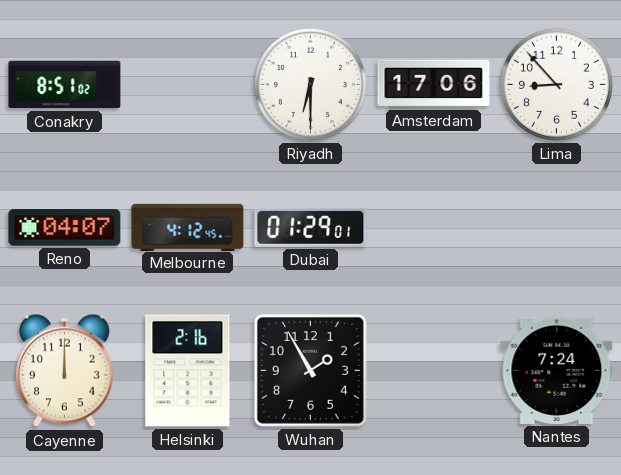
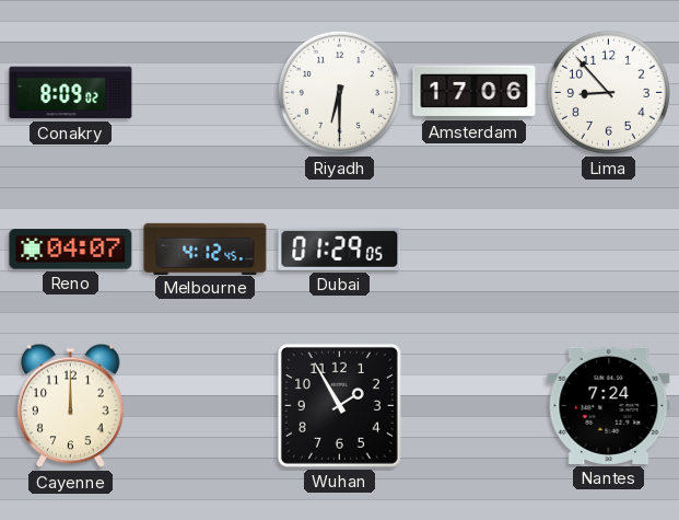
Conakry: 8:51 -> 8:09
Dubai: 01:29:01 -> 01:29:05
Helsinki: 2:16 -> none
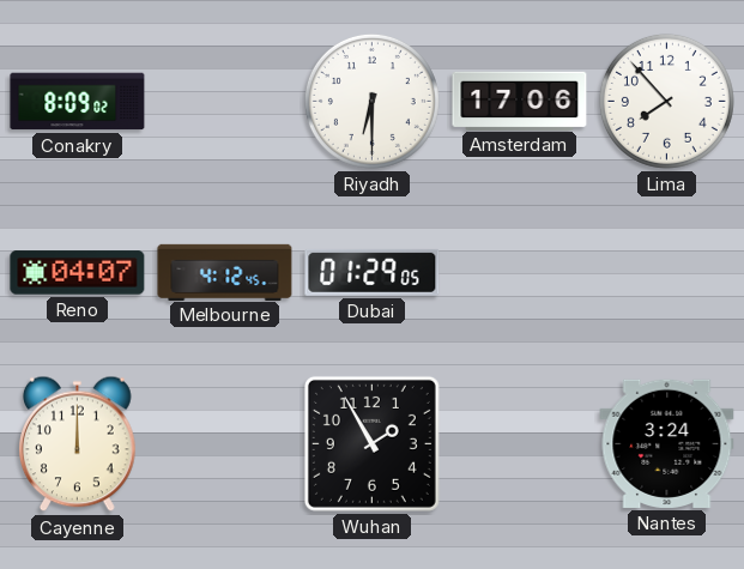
Lima: 8:53 -> 7:53
Nantes: 7:24 -> 3:24
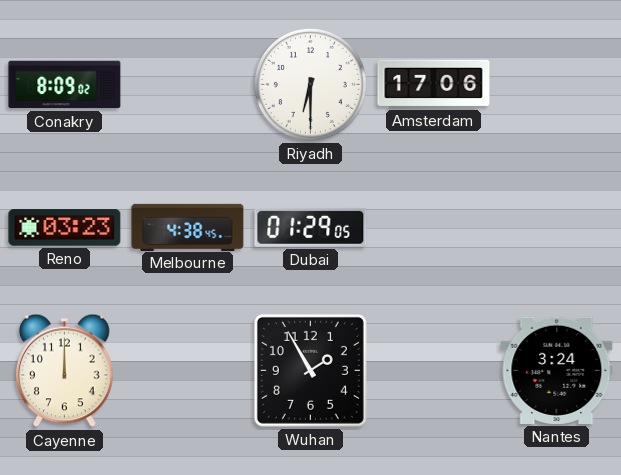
Lima: 7:53 -> none
Reno: 04:07 -> 03:23
Melbourne: 4:12 -> 4:38
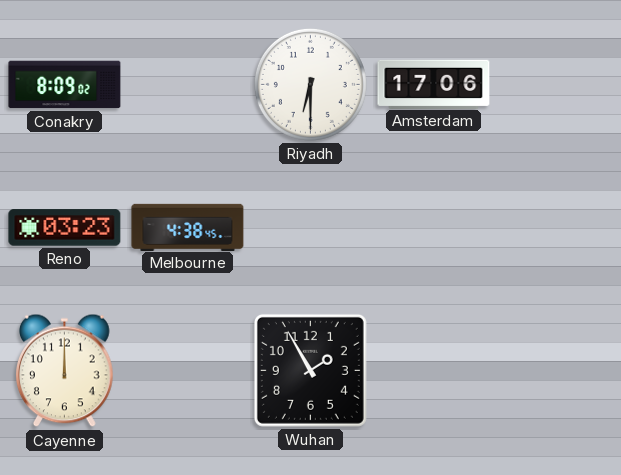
Dubai: 01:29 -> none
Nantes: 3:24 -> none
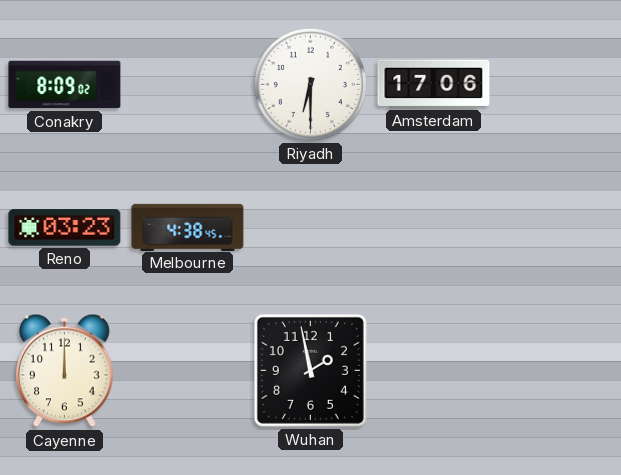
Wuhan: 1:55 -> 1:58
